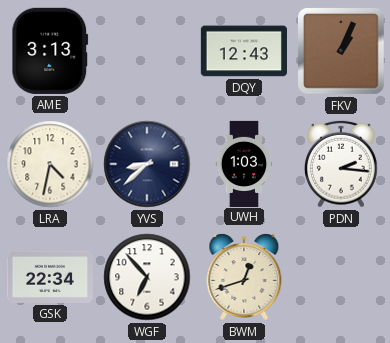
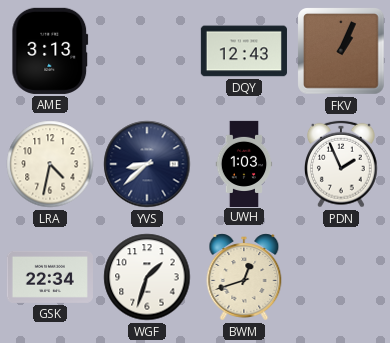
PDN: 2:16 -> 1:56
WGF: 6:53 -> 1:33
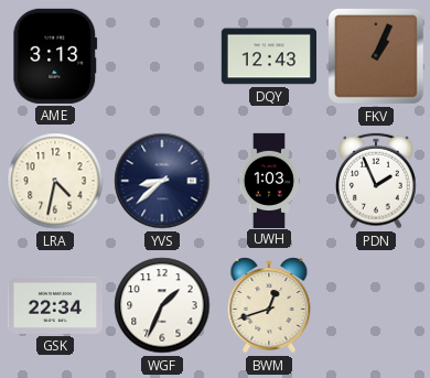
WGF: 1:33 -> 1:34
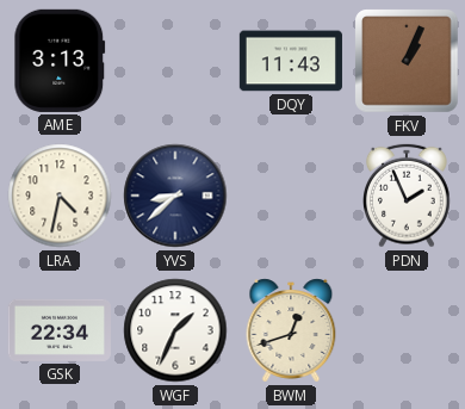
DQY: 12:43 -> 11:43
UWH: 1:03 -> none
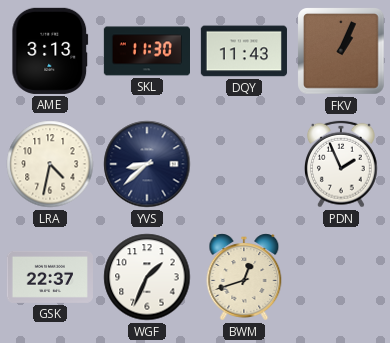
SKL: none -> 11:30
GSK: 22:34 -> 22:37
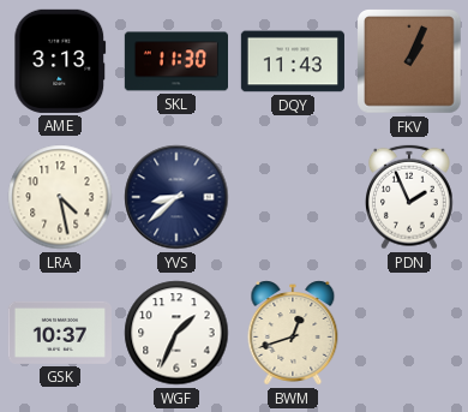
LRA: 4:32 -> 4:28
GSK: 22:37 -> 10:37
